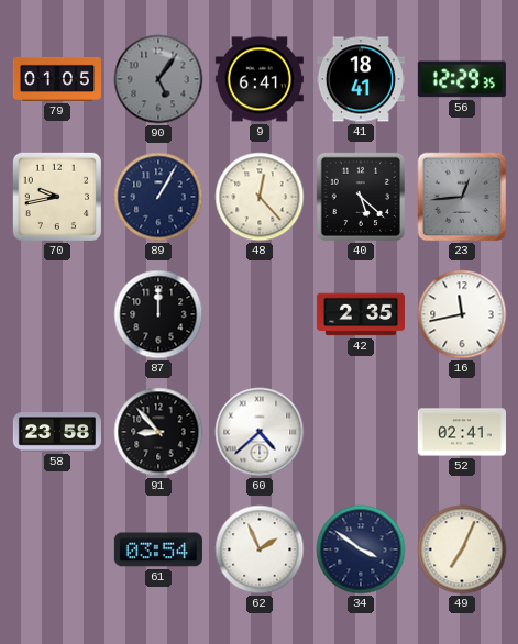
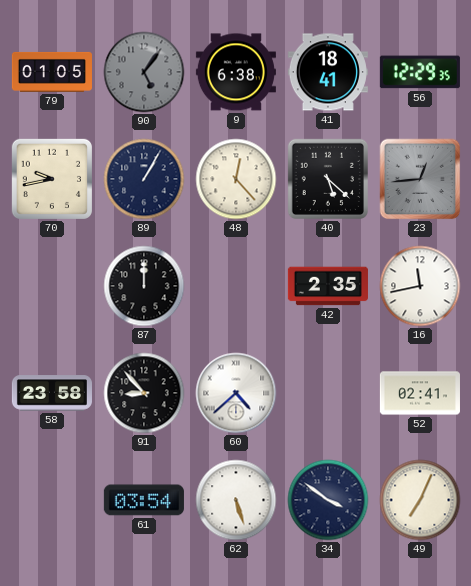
9: 6:41 -> 6:38
62: 1:56 -> 5:27
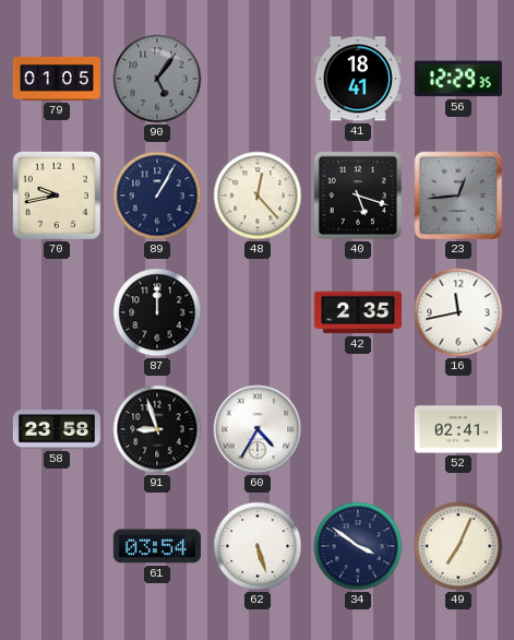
9: 6:38 -> none
40: 5:22 -> 5:18
91: 8:53 -> 8:57
60: 4:38 -> 4:35
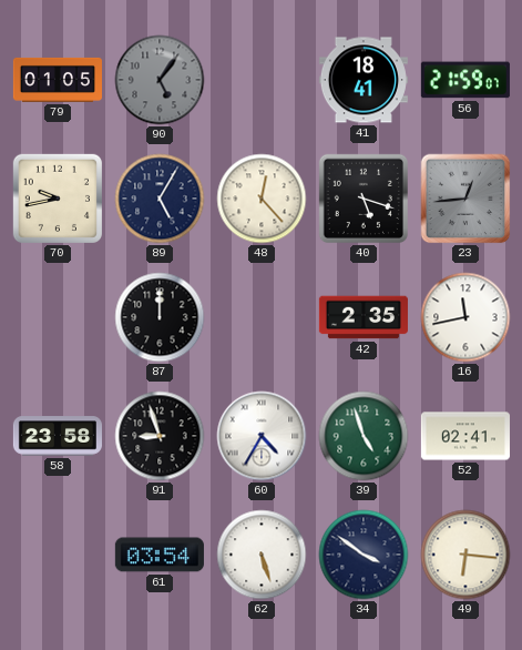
56: 12:29 -> 21:59
89: 1:05 -> 5:05
39: none -> 4:57
49: 7:04 -> 6:16
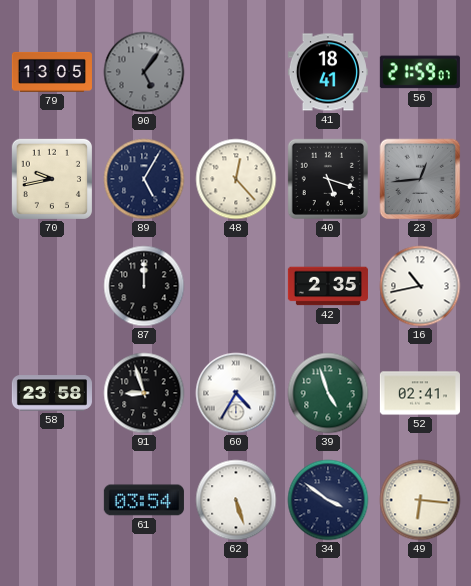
79: 01:05 -> 13:05
16: 11:43 -> 10:43
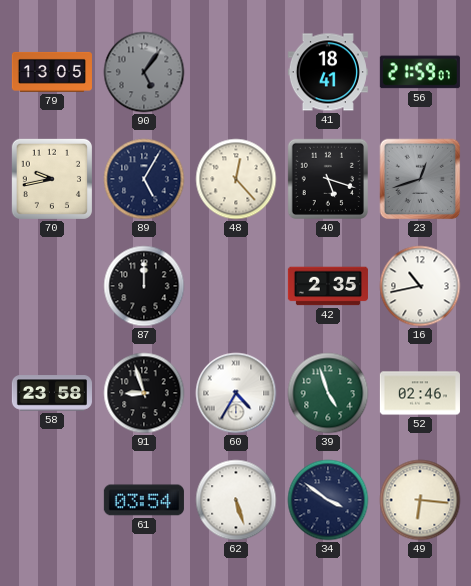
23: 12:44 -> 12:42
52: 02:41 -> 02:46
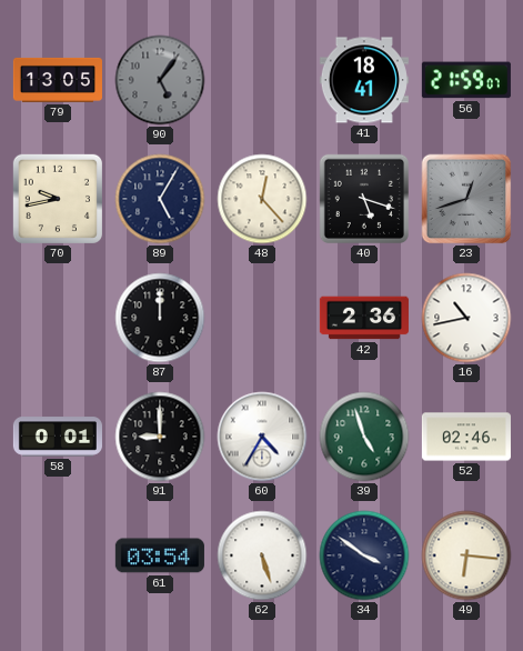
42: 2:35 -> 2:36
58: 23:58 -> 0:01
91: 8:57 -> 9:00
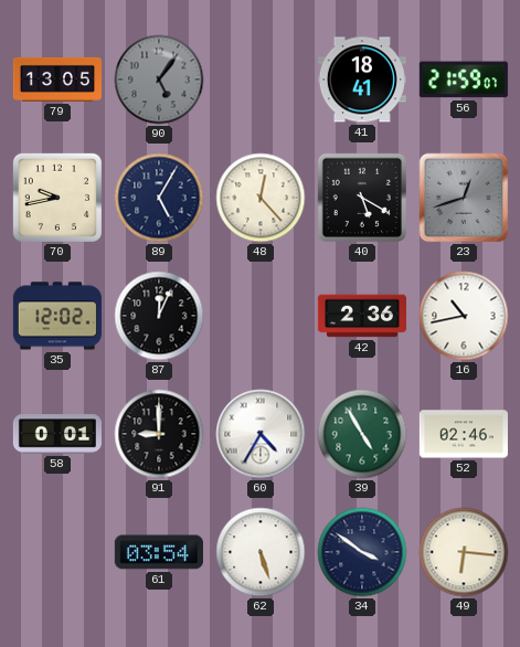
40: 5:18 -> 5:20
35: none -> 12:02
87: 12:00 -> 12:04
39: 4:57 -> 4:55
